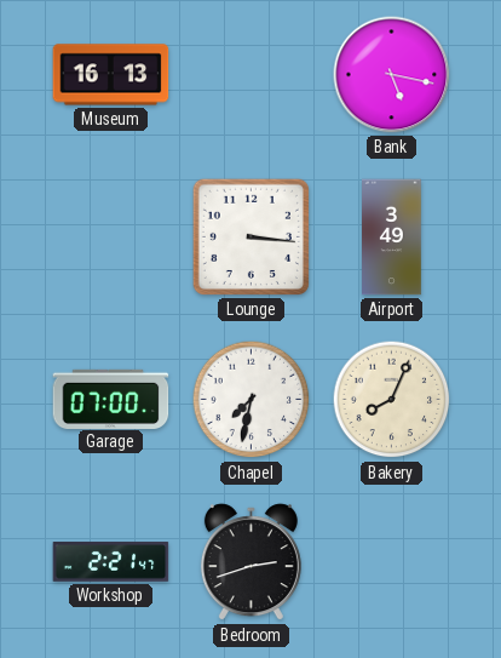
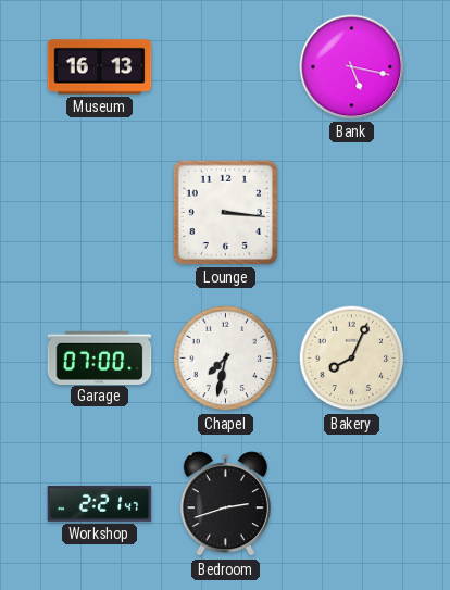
Airport: 3:49 -> none
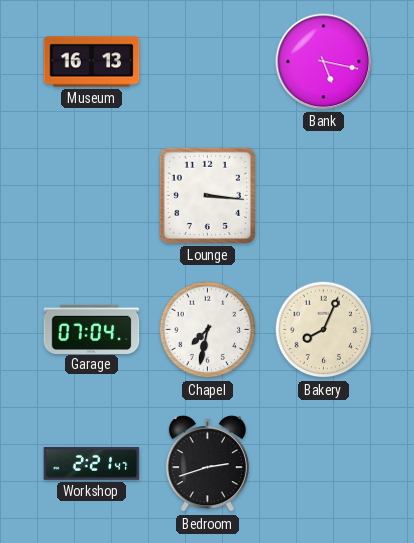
Garage: 07:00 -> 07:04
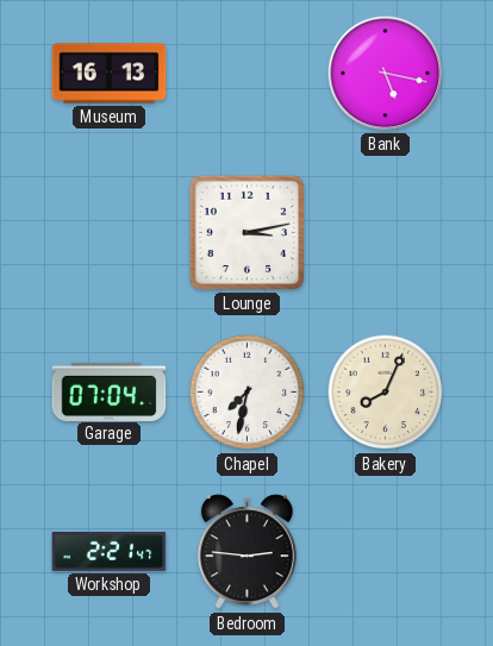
Lounge: 3:16 -> 3:13
Bedroom: 2:42 -> 2:46
